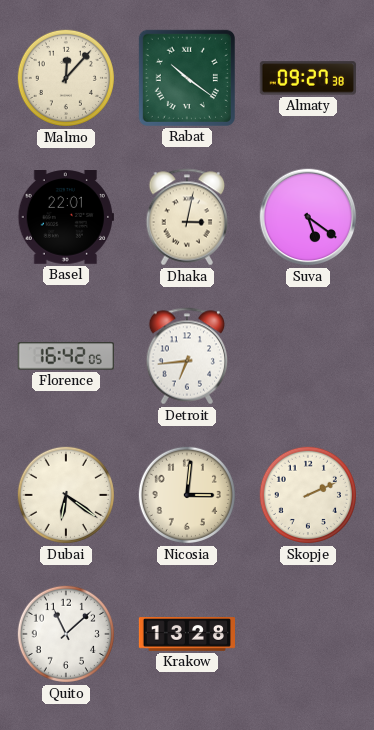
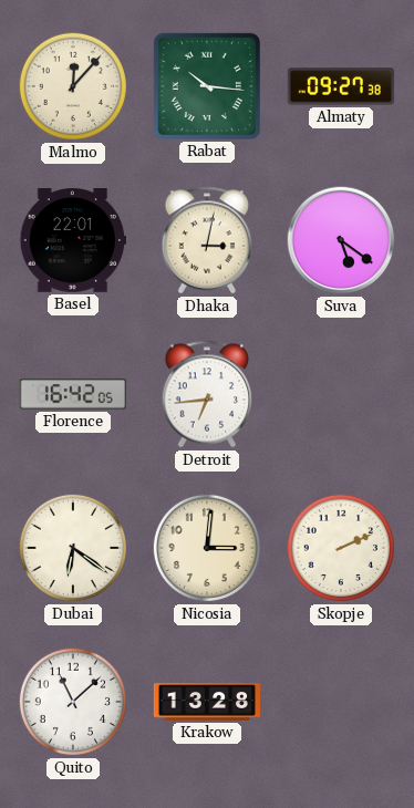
Rabat: 10:21 -> 10:16
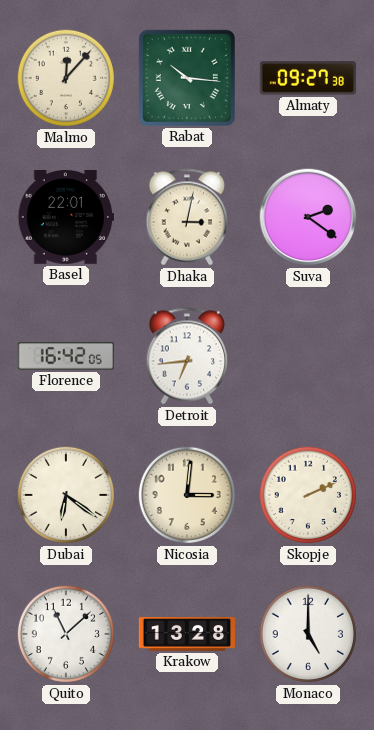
Suva: 5:21 -> 2:21
Monaco: none -> 5:00
